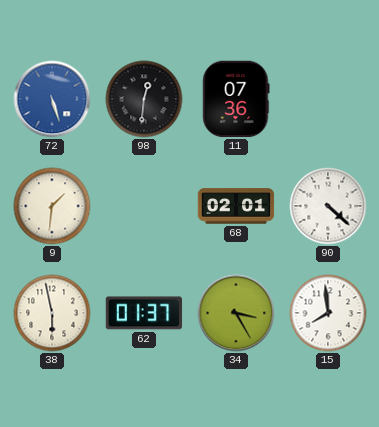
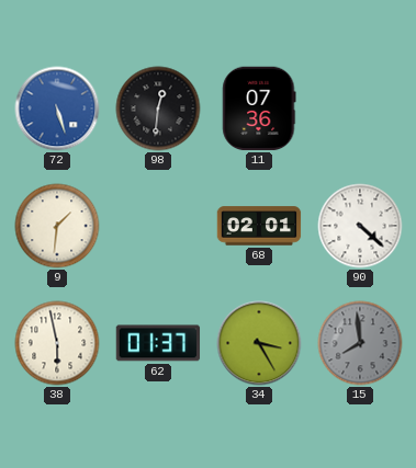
15 dial: white -> grey
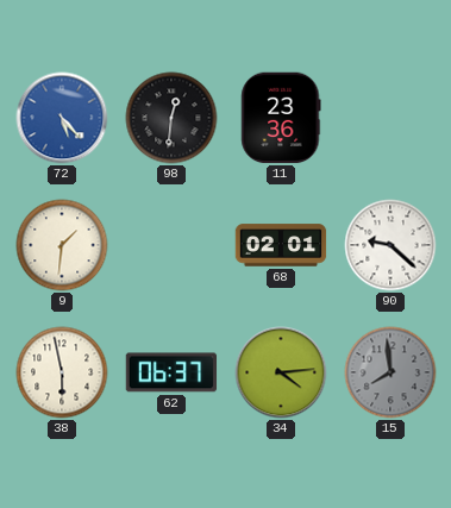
72: 5:27 -> 5:23
11: 07:36 -> 23:36
90: 4:22 -> 9:22
62: 01:37 -> 06:37
34: 3:25 -> 4:14
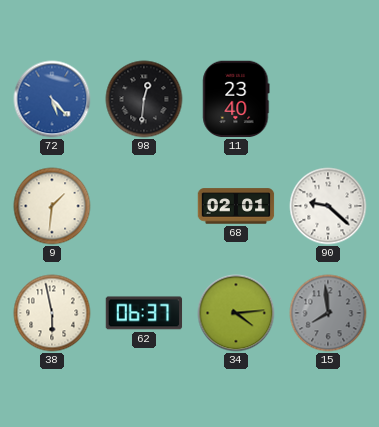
11: 23:36 -> 23:40
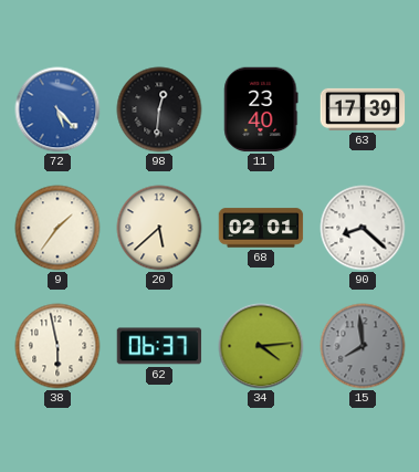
63: none -> 17:39
9: 1:31 -> 1:36
20: none -> 5:38
90: 9:22 -> 8:22
